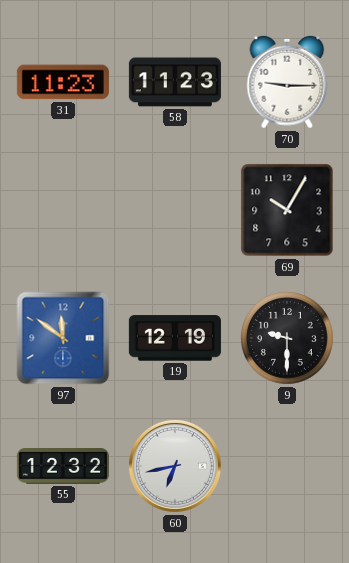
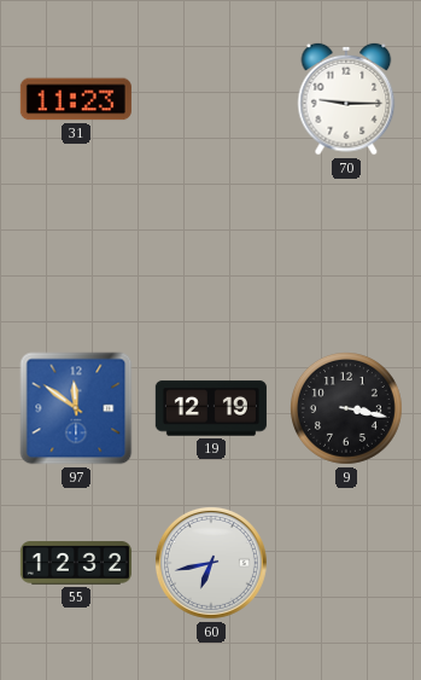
58: 11:23 -> none
69: 10:05 -> none
9: 9:30 -> 3:17
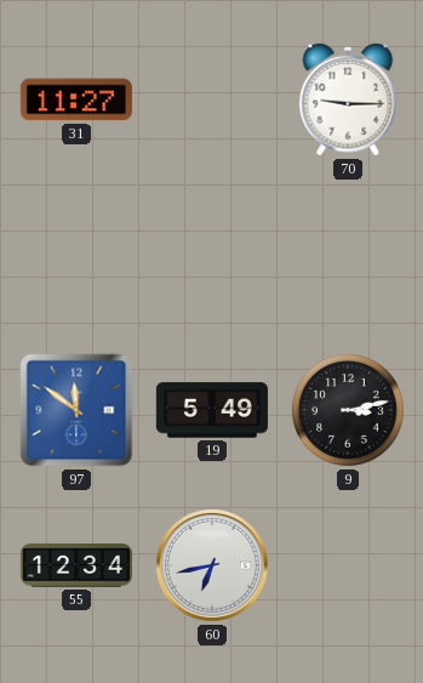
31: 11:23 -> 11:27
19: 12:19 -> 5:49
9: 3:17 -> 3:13
55: 12:32 -> 12:34
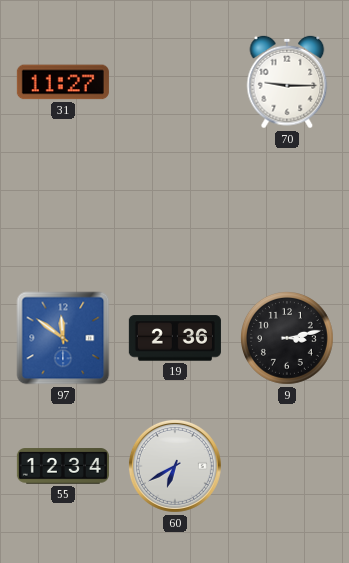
19: 5:49 -> 2:36
60: 6:43 -> 6:40
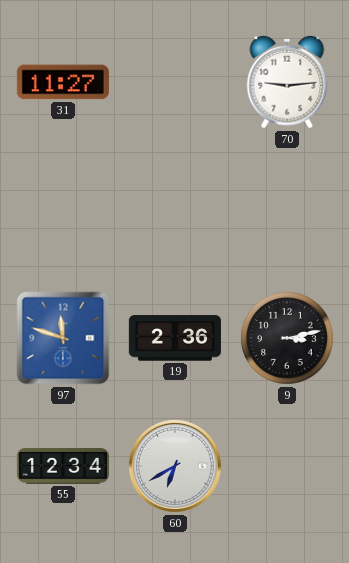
70: 9:15 -> 9:14
97: 11:51 -> 11:48
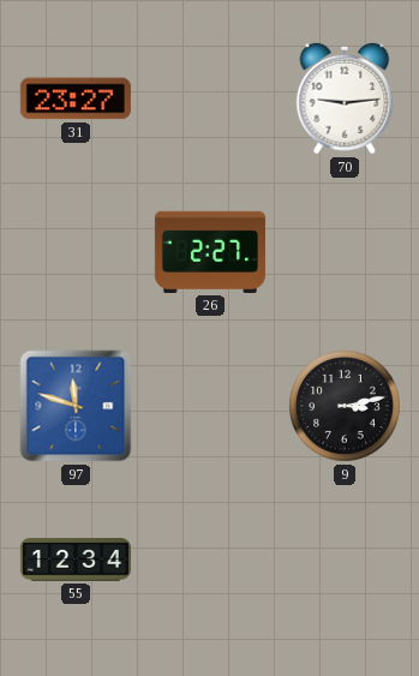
31: 11:27 -> 23:27
26: none -> 2:27
19: 2:36 -> none
60: 6:40 -> none
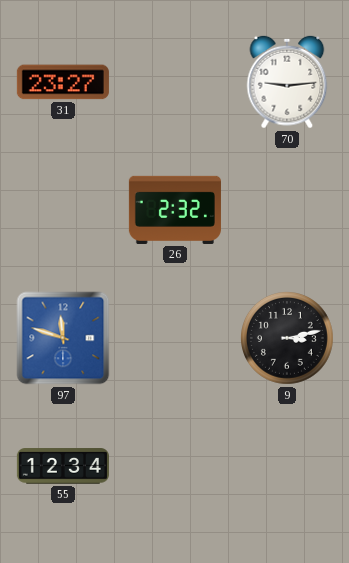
26: 2:27 -> 2:32
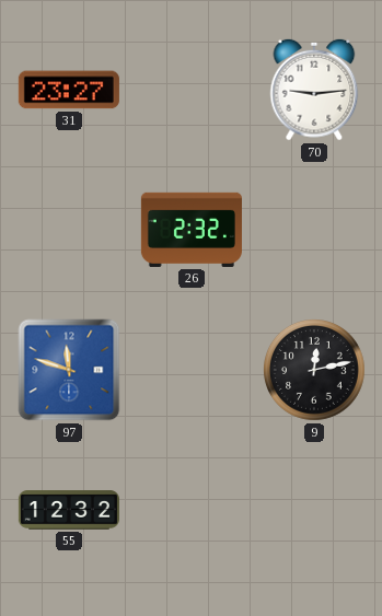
9: 3:13 -> 12:13
55: 12:34 -> 12:32
